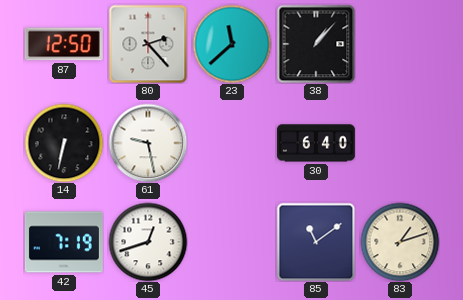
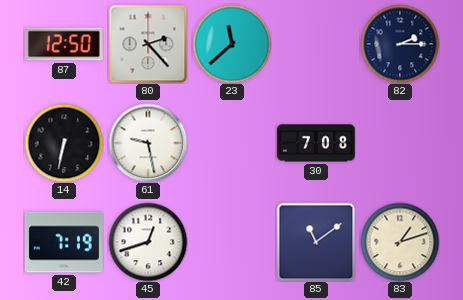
38: 1:07 -> none
82: none -> 2:15
30: 6:40 -> 7:08
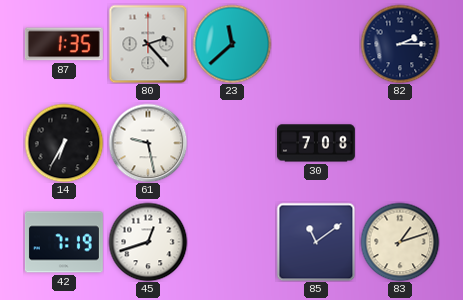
87: 12:50 -> 1:35
14: 6:32 -> 6:35
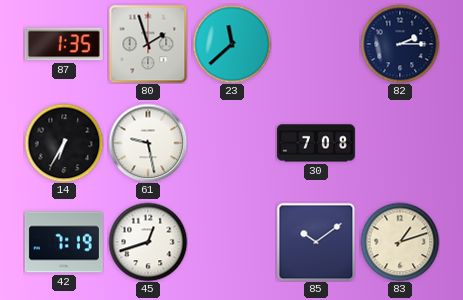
80: 2:23 -> 1:57
85: 11:09 -> 10:09
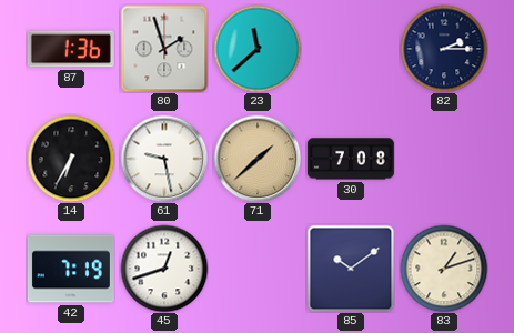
87: 1:35 -> 1:36
71: none -> 1:38
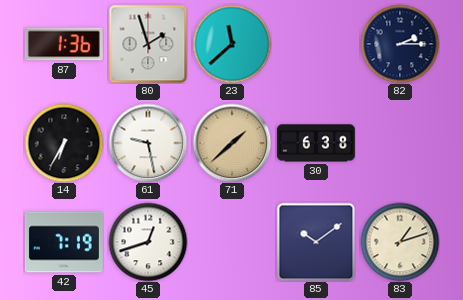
30: 7:08 -> 6:38
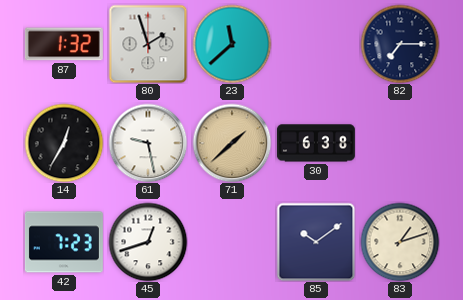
87: 1:36 -> 1:32
82: 2:15 -> 7:15
14: 6:35 -> 12:35
42: 7:19 -> 7:23
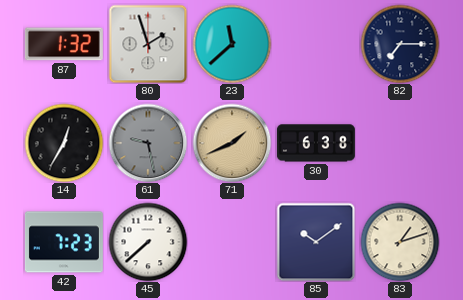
61 dial: white -> grey
71: 1:38 -> 1:41
45: 12:42 -> 7:38
